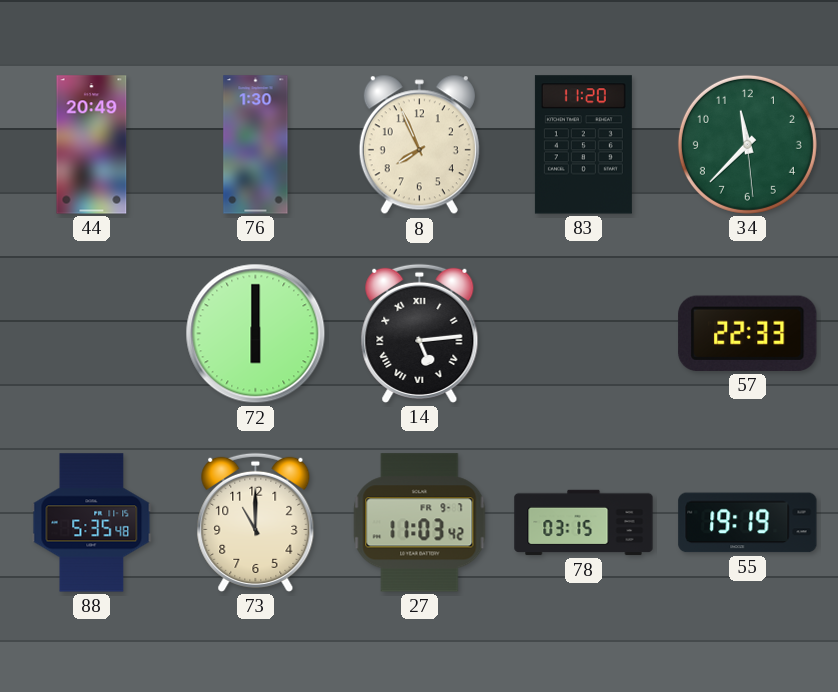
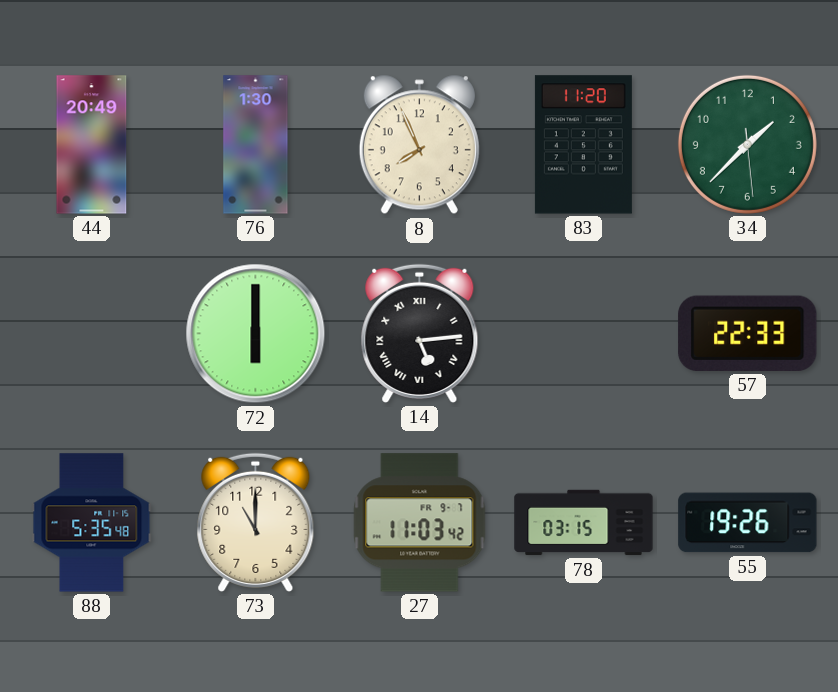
34: 11:37 -> 1:37
55: 19:19 -> 19:26
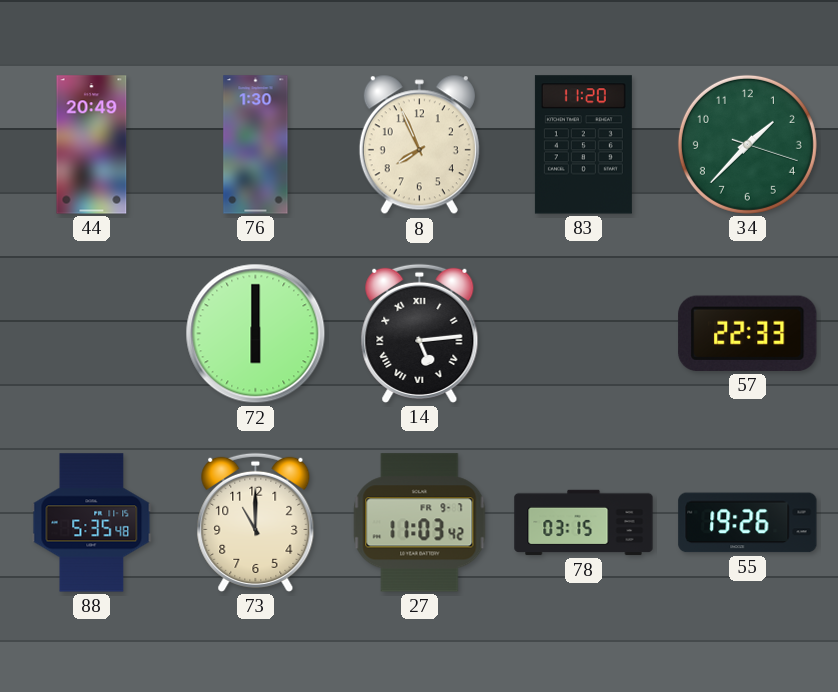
34: 1:37:29 -> 1:37:18
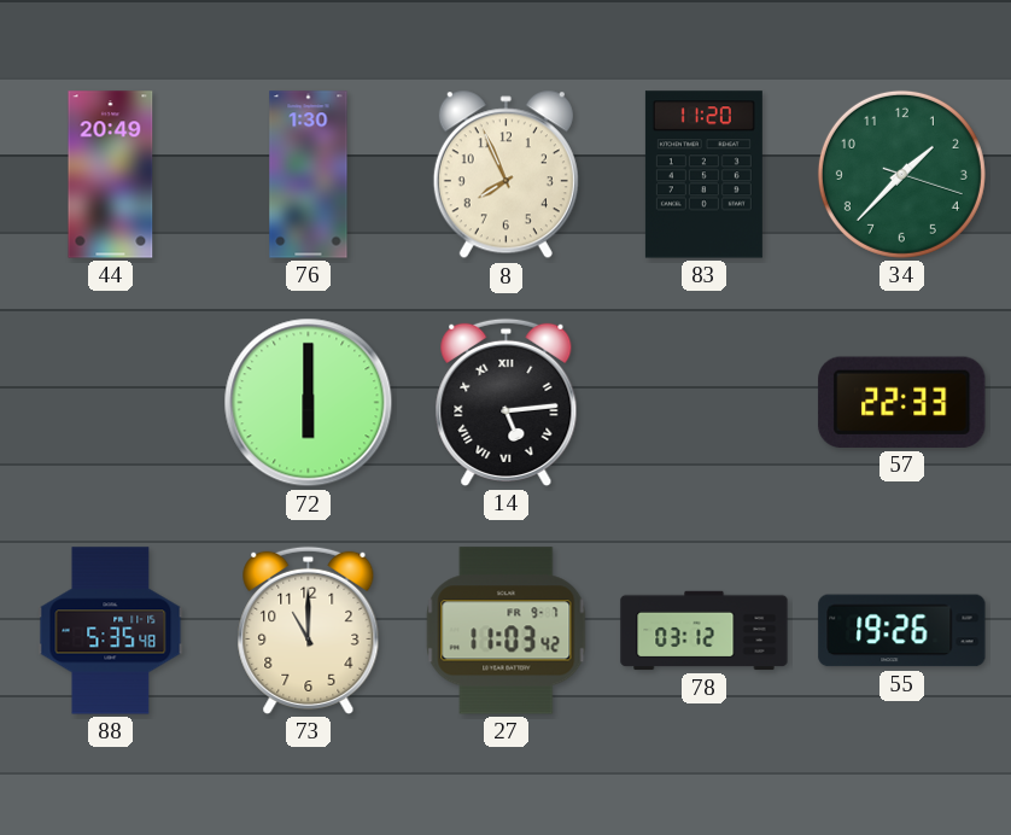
78: 03:15 -> 03:12
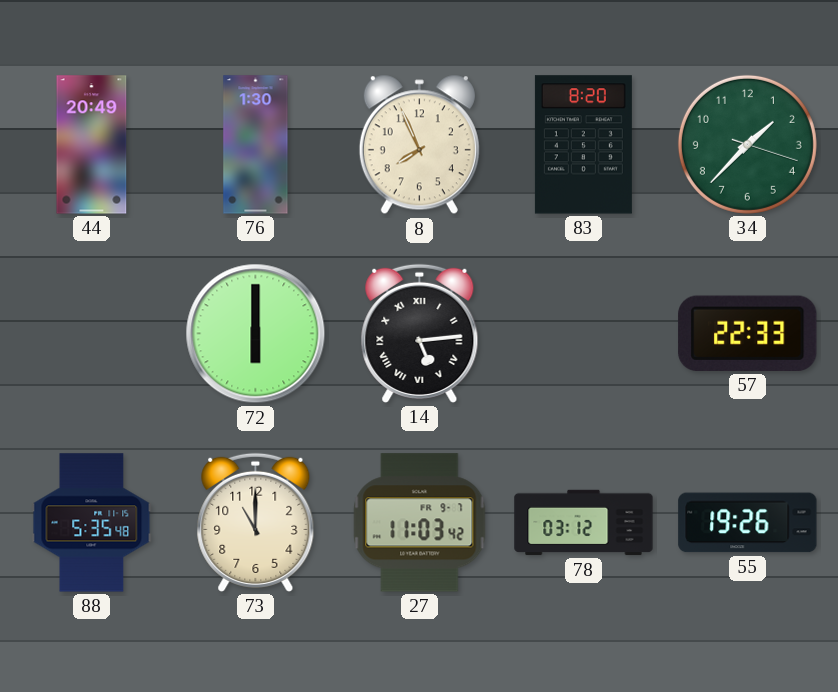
83: 11:20 -> 8:20
